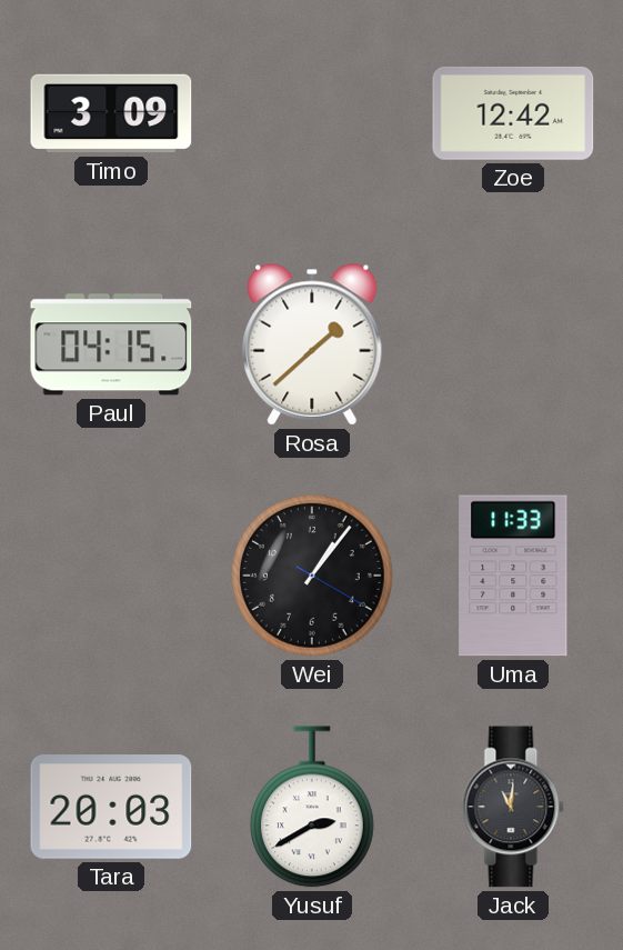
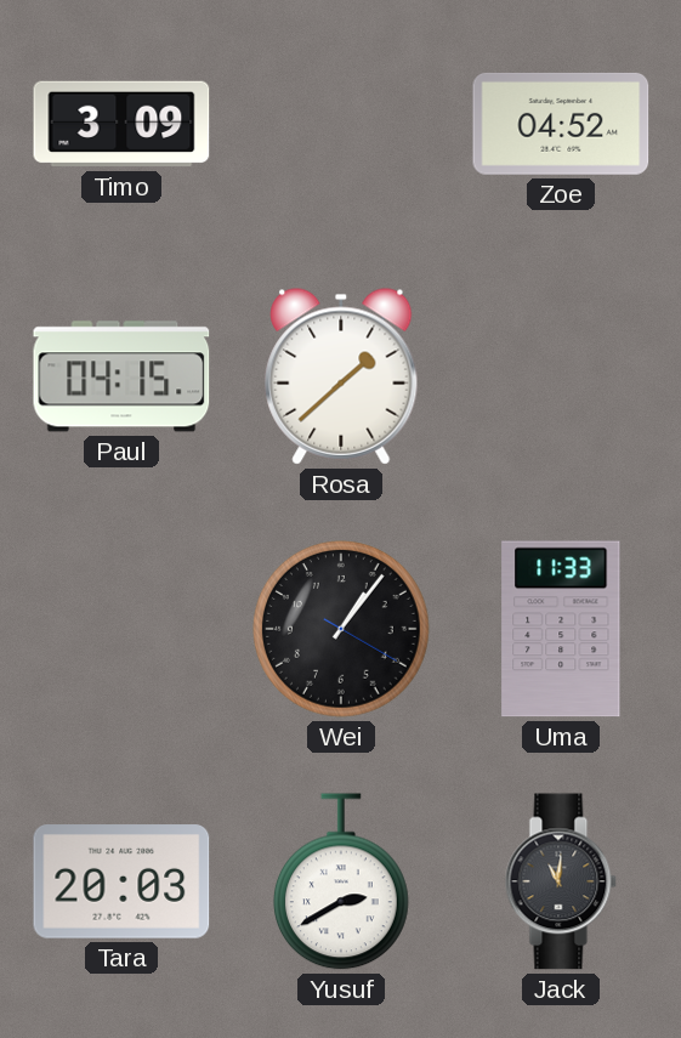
Zoe: 12:42 -> 04:52
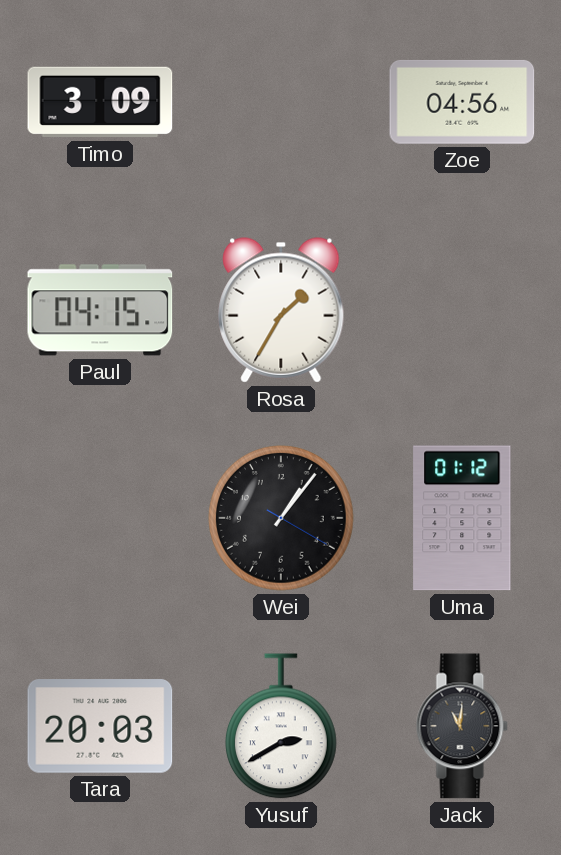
Zoe: 04:52 -> 04:56
Rosa: 1:38 -> 1:35
Uma: 11:33 -> 01:12
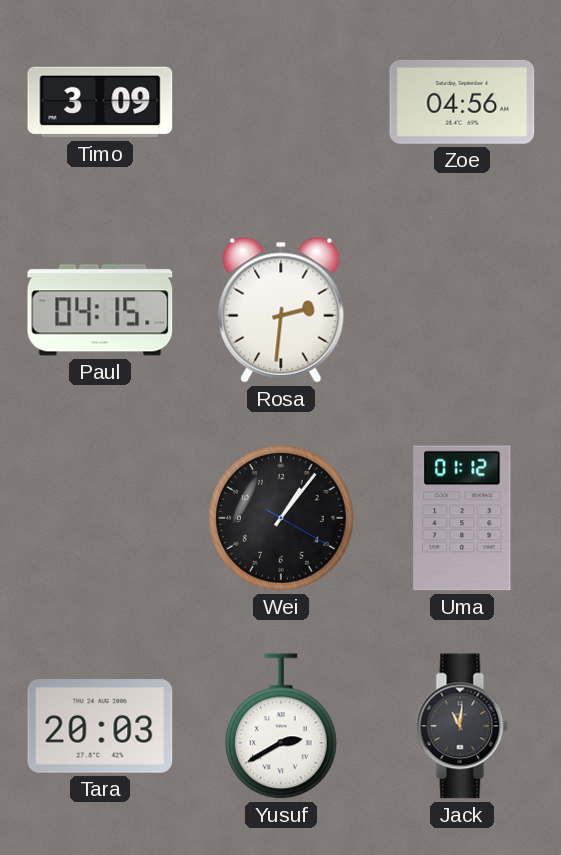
Rosa: 1:35 -> 2:31
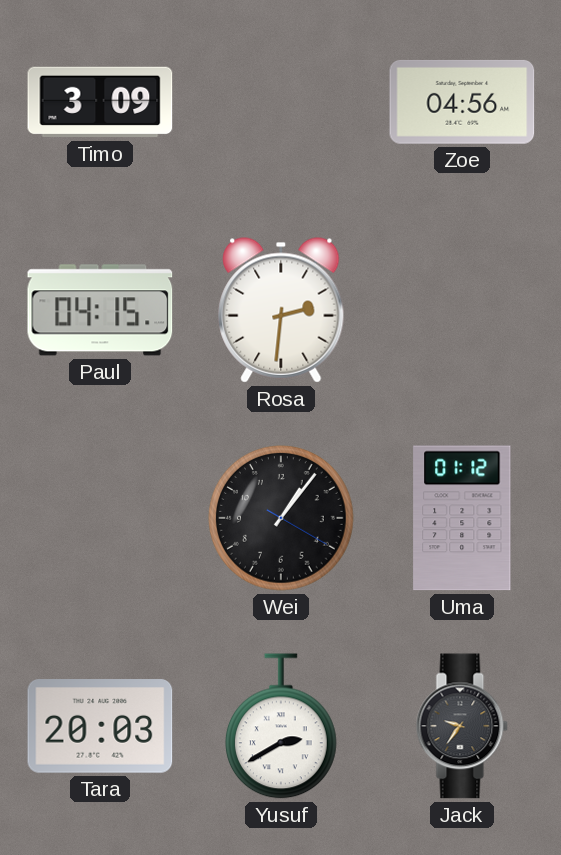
Jack: 11:01 -> 9:36
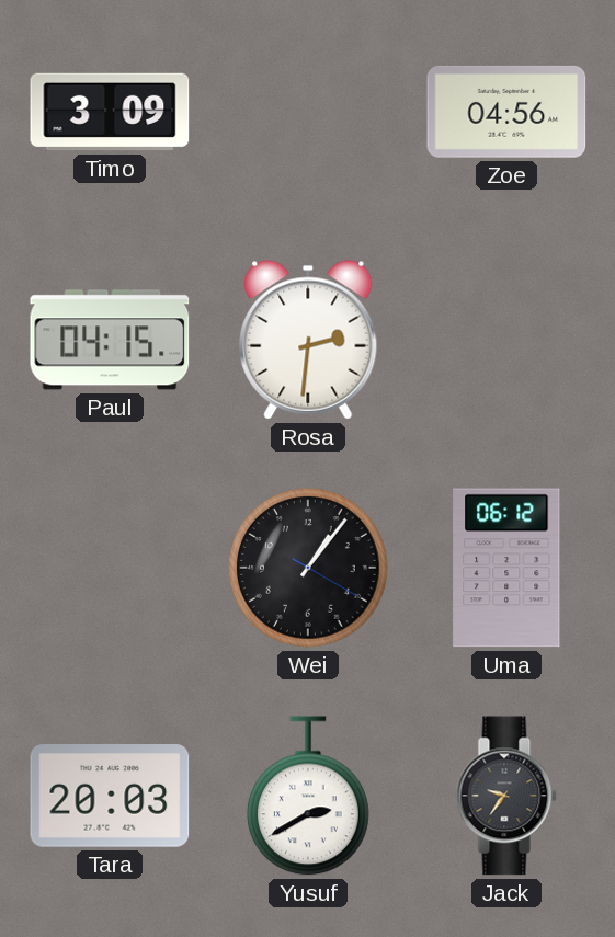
Uma: 01:12 -> 06:12
